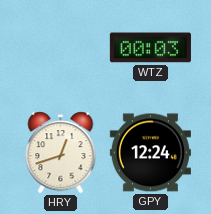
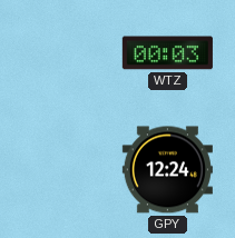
HRY: 12:42 -> none
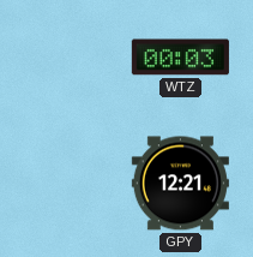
GPY: 12:24 -> 12:21
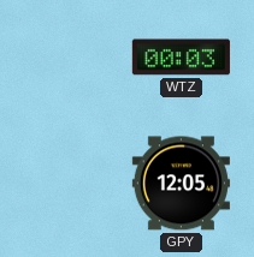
GPY: 12:21 -> 12:05
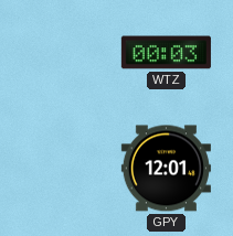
GPY: 12:05 -> 12:01
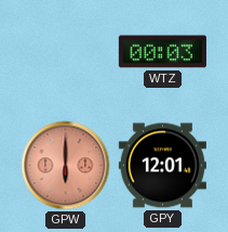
GPW: none -> 6:00
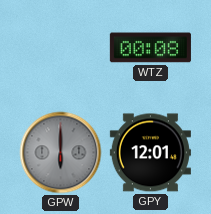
WTZ: 00:03 -> 00:08
GPW dial: salmon -> grey
